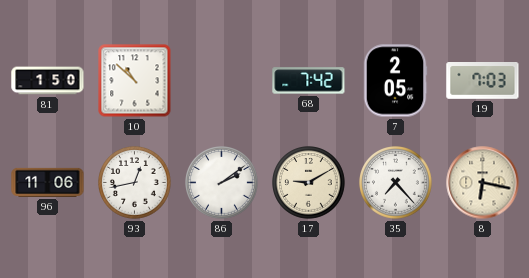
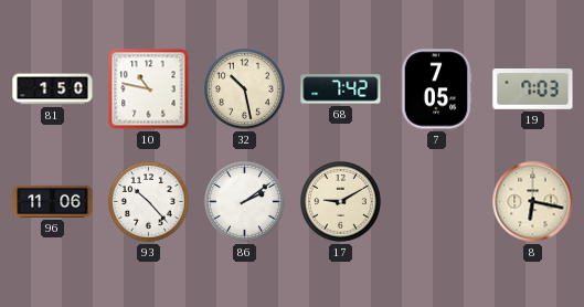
10: 10:52 -> 10:47
32: none -> 10:28
7: 2:05 -> 7:05
93: 12:43 -> 10:23
35: 7:23 -> none
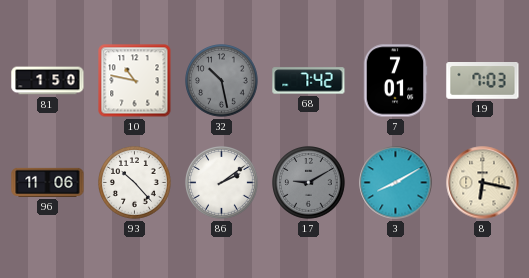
32 dial: cream -> grey
7: 7:05 -> 7:01
17 dial: cream -> grey
3: none -> 8:10
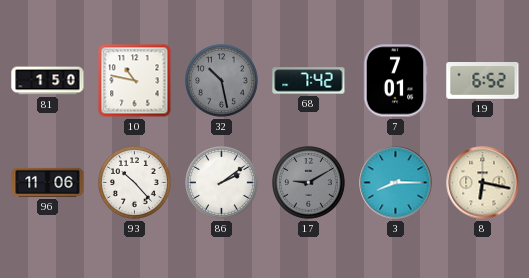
19: 7:03 -> 6:52
3: 8:10 -> 8:15
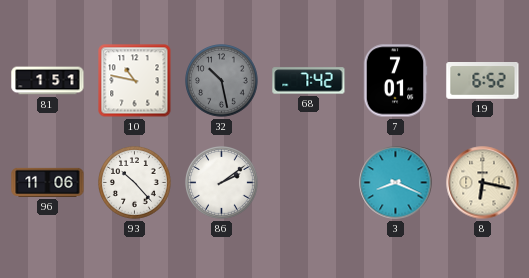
81: 1:50 -> 1:51
17: 9:10 -> none
3: 8:15 -> 8:19
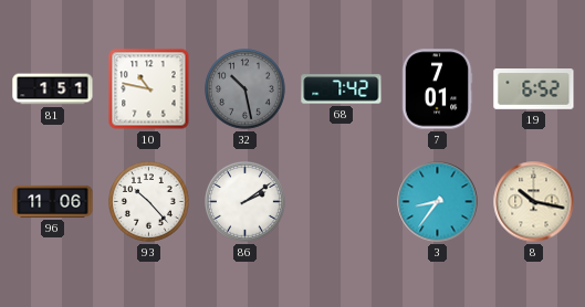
3: 8:19 -> 8:36
8: 6:17 -> 10:17
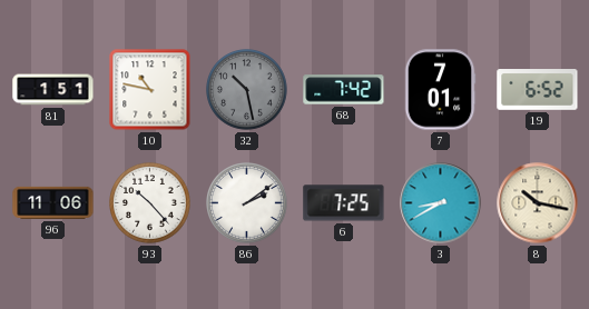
6: none -> 7:25
3: 8:36 -> 8:40
